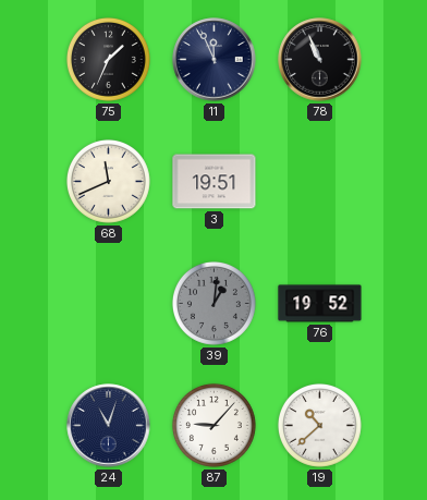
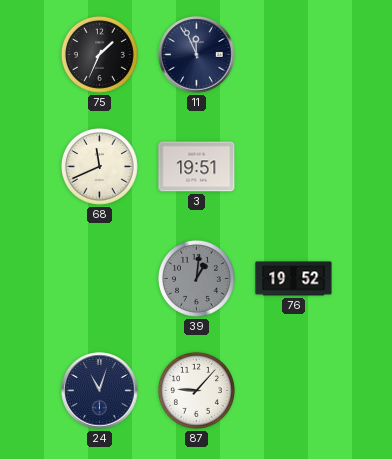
78: 10:56 -> none
19: 10:38 -> none
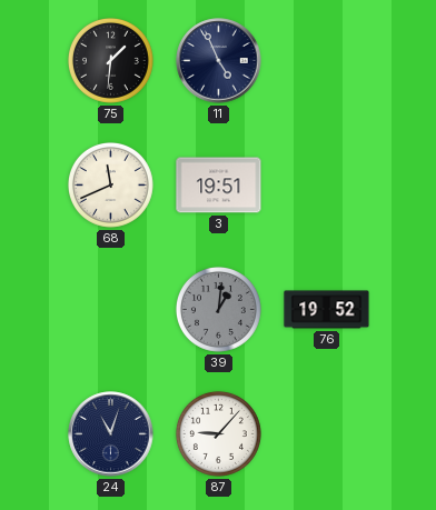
75: 1:34 -> 1:31
11: 11:56 -> 4:56
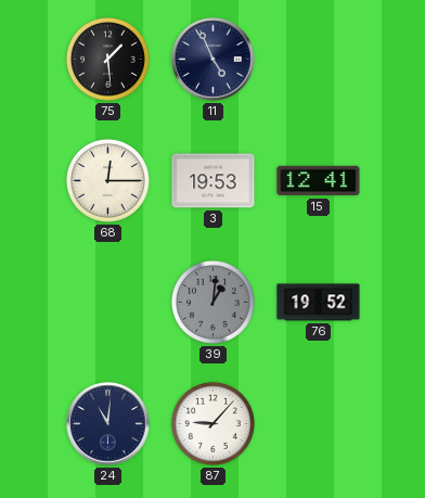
75: 1:31 -> 1:29
68: 11:41 -> 12:15
3: 19:51 -> 19:53
15: none -> 12:41
24: 11:03 -> 11:01
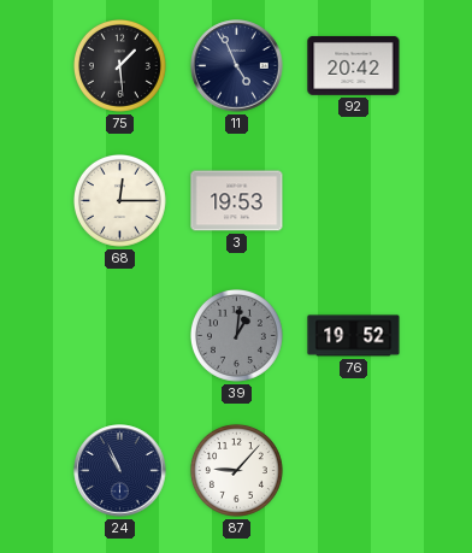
92: none -> 20:42
15: 12:41 -> none
24: 11:01 -> 10:56
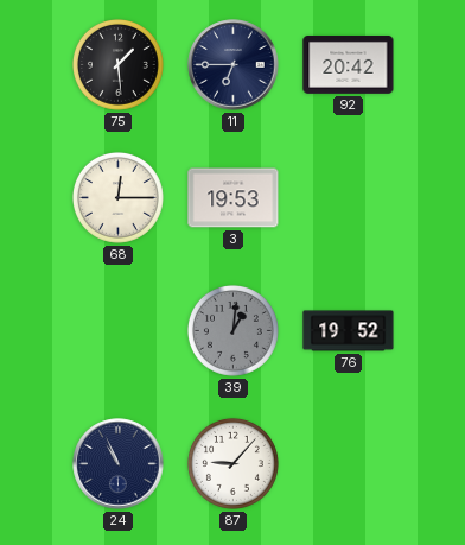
11: 4:56 -> 6:45
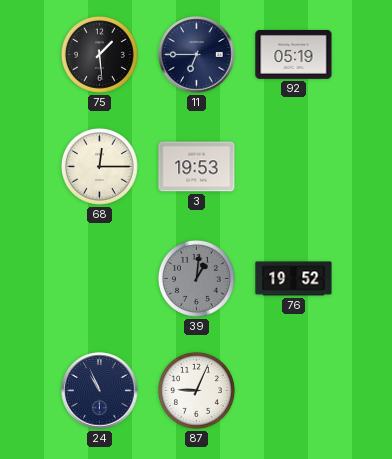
92: 20:42 -> 05:19
87: 9:07 -> 9:04
